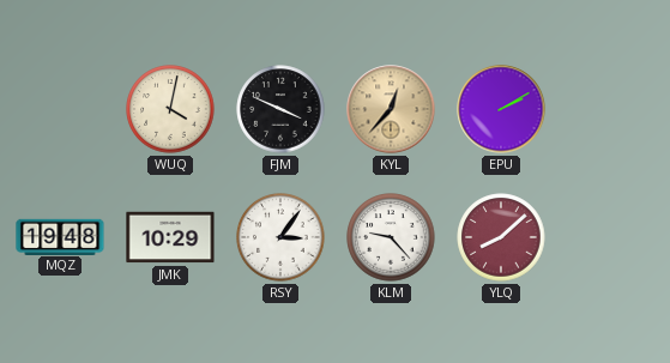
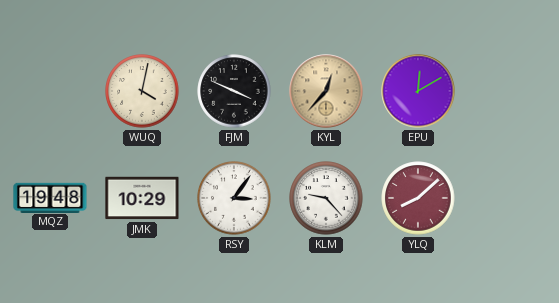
EPU: 2:10 -> 12:10
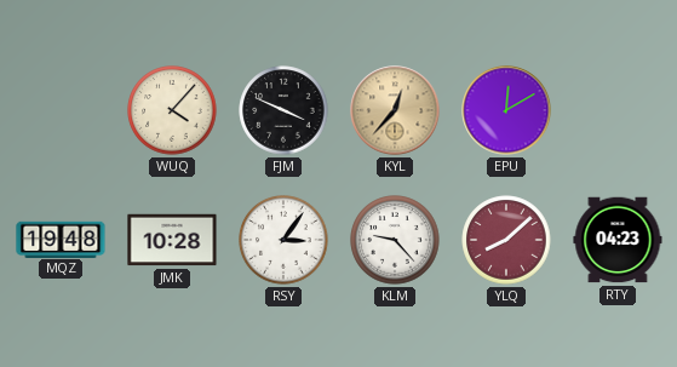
WUQ: 4:02 -> 4:07
JMK: 10:29 -> 10:28
RTY: none -> 04:23
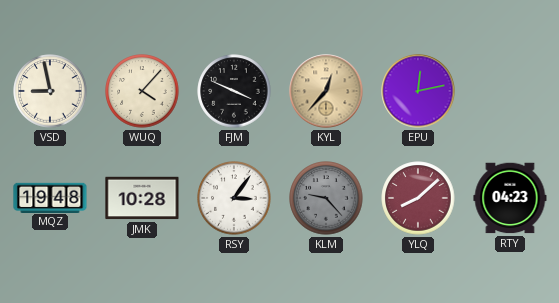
VSD: none -> 8:58
EPU: 12:10 -> 12:13
KLM dial: white -> grey
